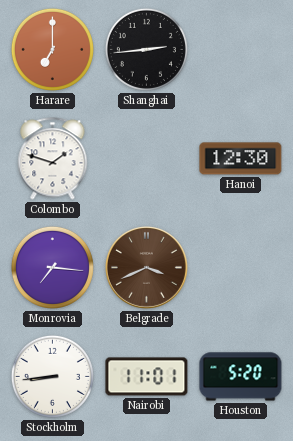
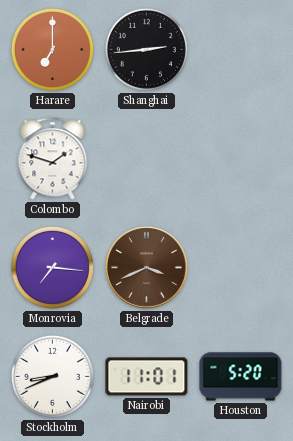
Hanoi: 12:30 -> none
Stockholm: 8:44 -> 8:41
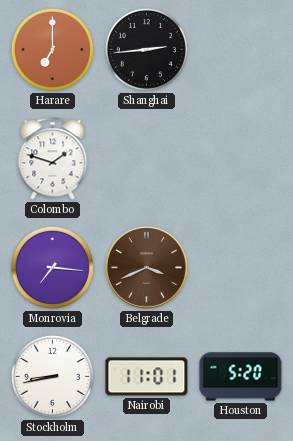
Stockholm: 8:41 -> 8:43
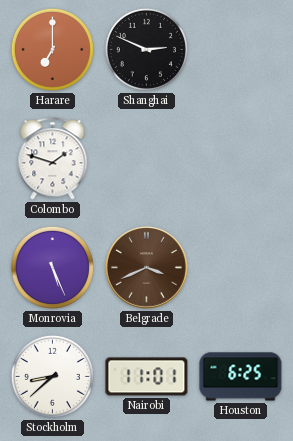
Shanghai: 2:44 -> 2:49
Monrovia: 7:16 -> 5:26
Stockholm: 8:43 -> 8:38
Houston: 5:20 -> 6:25
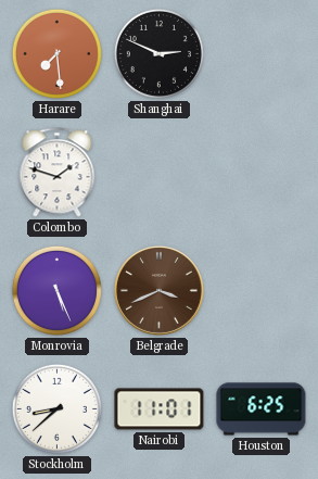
Harare: 7:00 -> 7:29
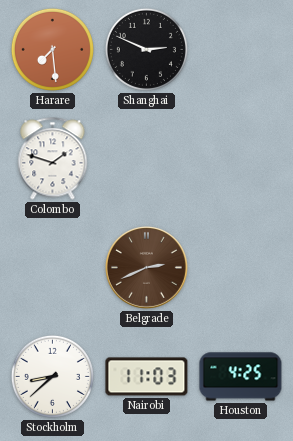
Monrovia: 5:26 -> none
Belgrade: 3:41 -> 2:41
Nairobi: 11:01 -> 11:03
Houston: 6:25 -> 4:25
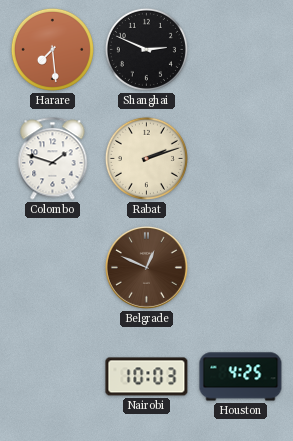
Rabat: none -> 2:12
Belgrade: 2:41 -> 12:49
Stockholm: 8:38 -> none
Nairobi: 11:03 -> 10:03
